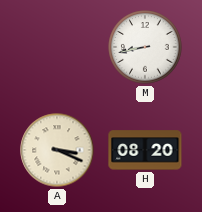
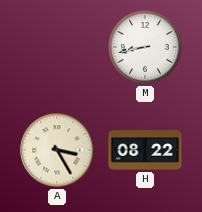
A: 3:19 -> 3:25
H: 08:20 -> 08:22
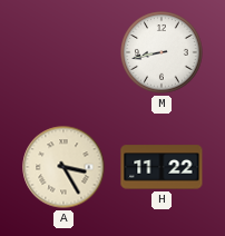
H: 08:22 -> 11:22
